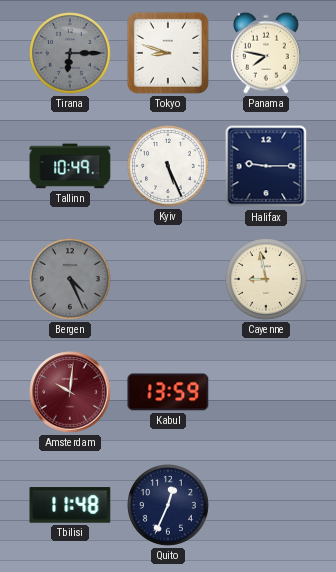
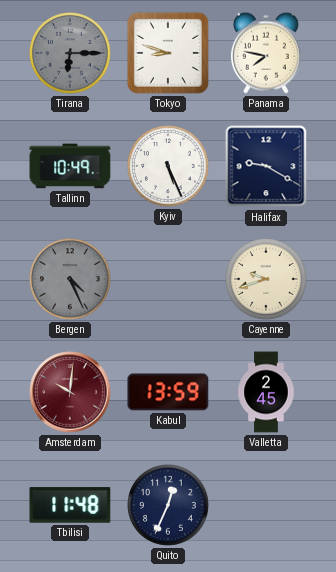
Halifax: 9:15 -> 9:20
Cayenne: 8:58 -> 9:42
Valletta: none -> 2:45
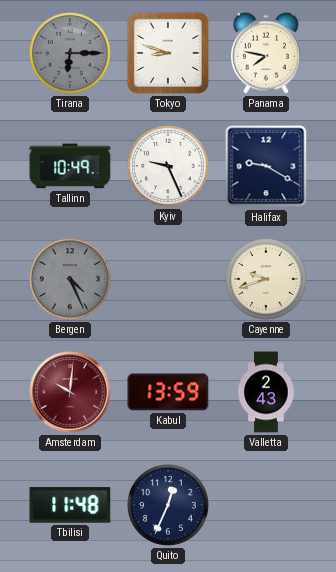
Kyiv: 5:26 -> 9:26
Valletta: 2:45 -> 2:43
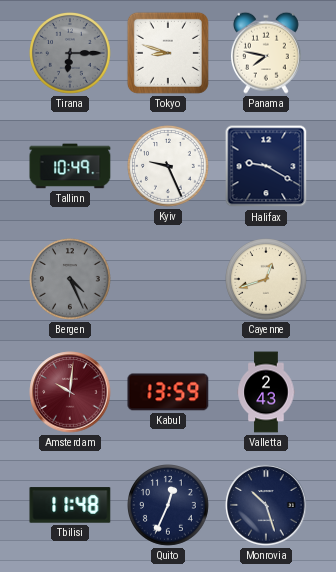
Cayenne: 9:42 -> 12:42
Monrovia: none -> 10:27
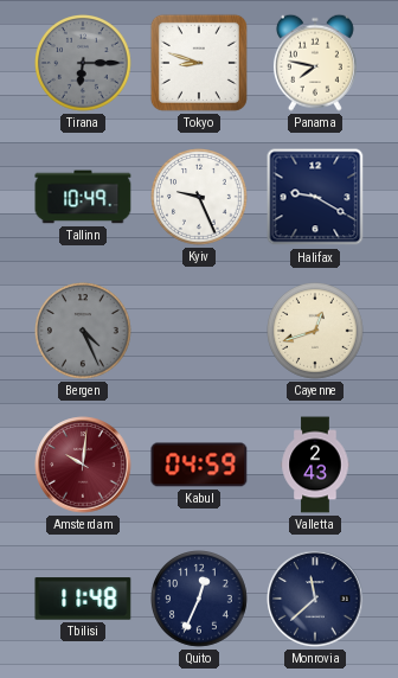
Kabul: 13:59 -> 04:59
Monrovia: 10:27 -> 11:38
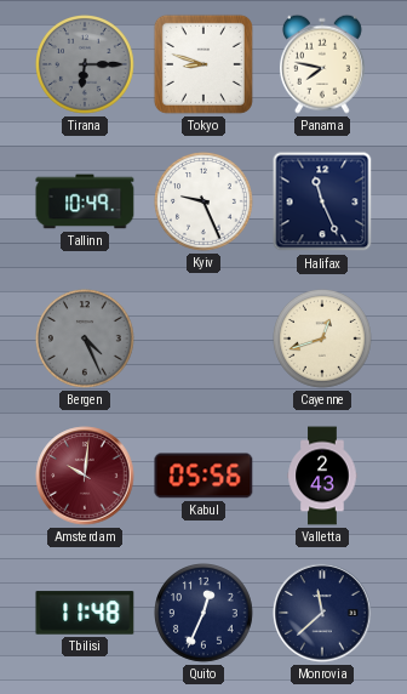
Halifax: 9:20 -> 11:26
Kabul: 04:59 -> 05:56
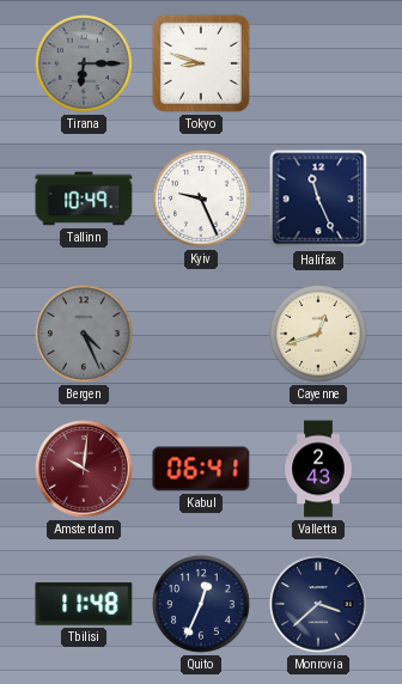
Panama: 7:47 -> none
Kabul: 05:56 -> 06:41
Monrovia: 11:38 -> 3:38
